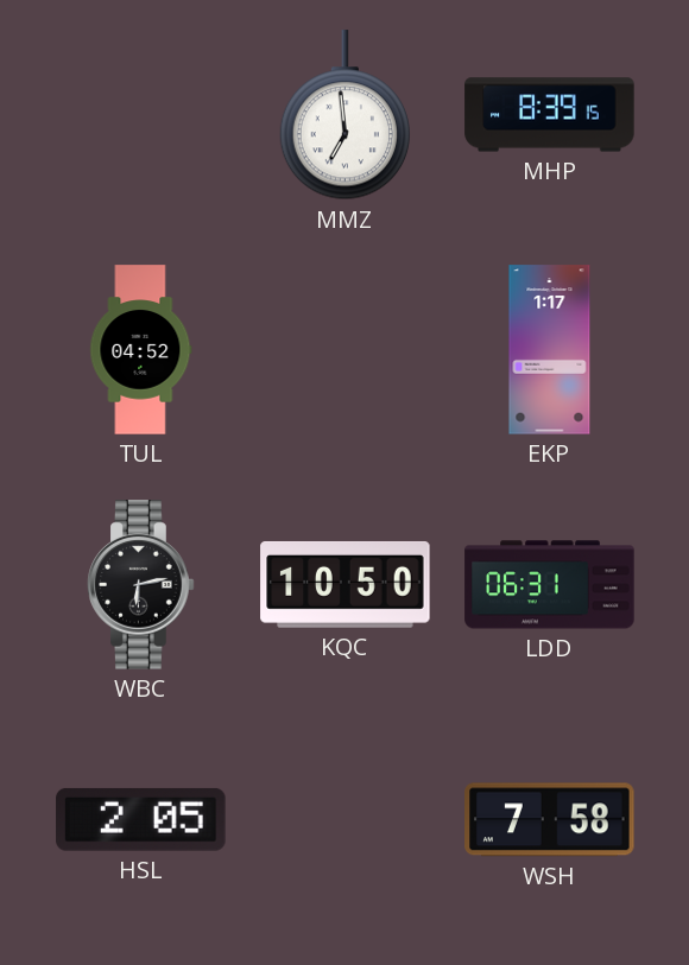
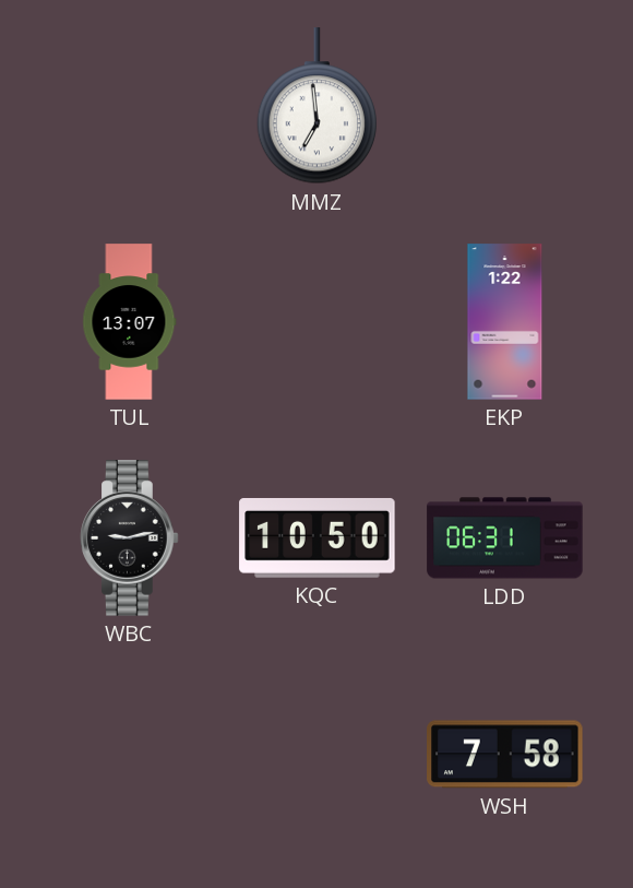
MHP: 8:39 -> none
TUL: 04:52 -> 13:07
EKP: 1:17 -> 1:22
WBC: 6:13 -> 9:13
HSL: 2:05 -> none
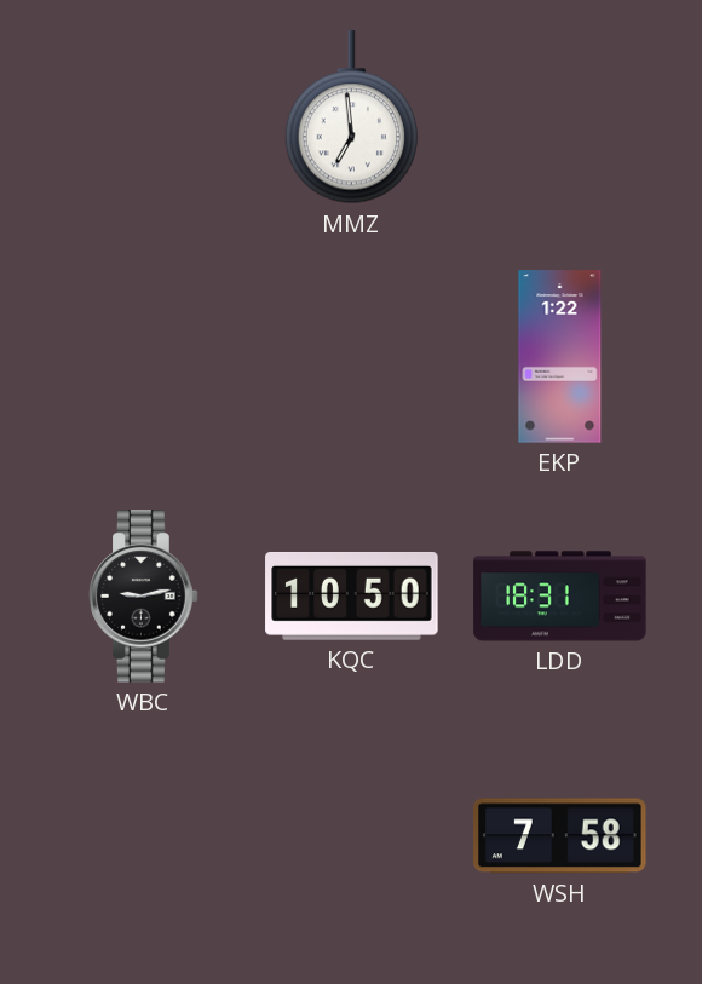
TUL: 13:07 -> none
LDD: 06:31 -> 18:31
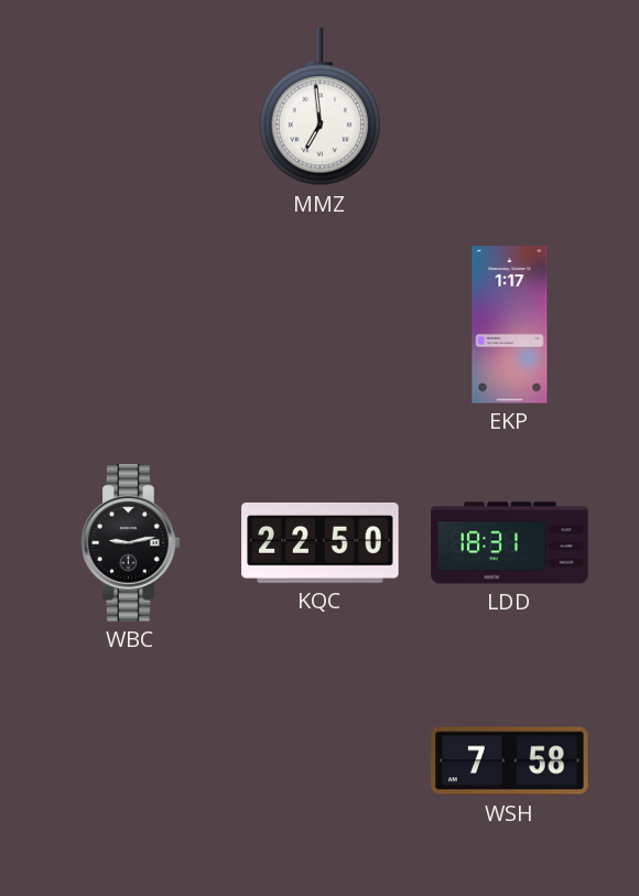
EKP: 1:22 -> 1:17
KQC: 10:50 -> 22:50
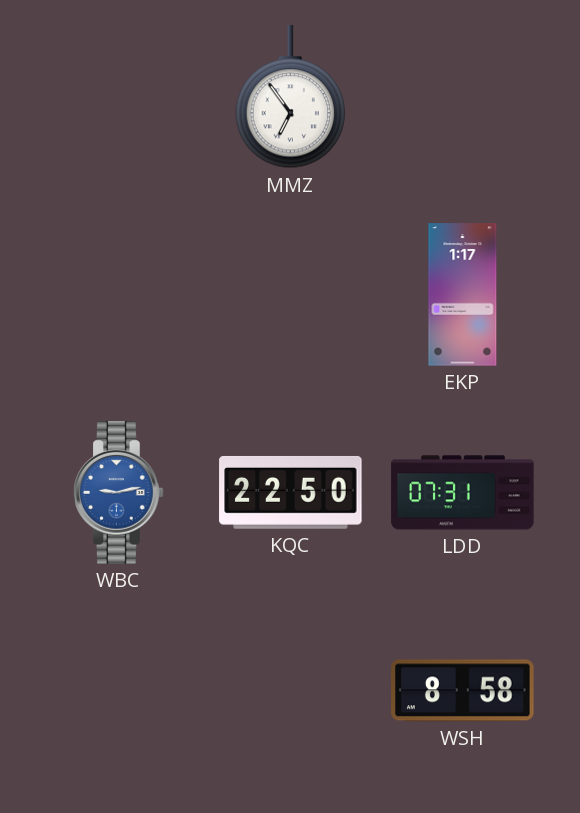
MMZ: 6:59 -> 6:54
WBC dial: black -> blue
LDD: 18:31 -> 07:31
WSH: 7:58 -> 8:58
